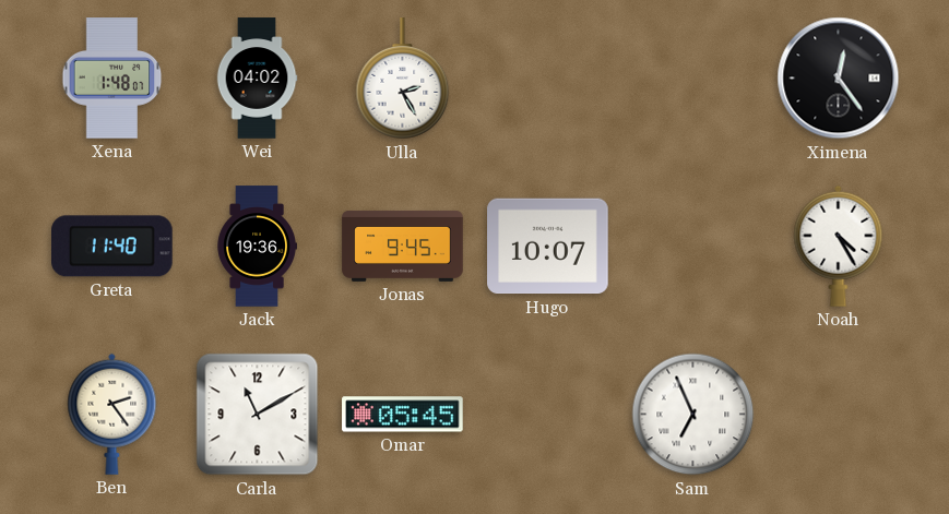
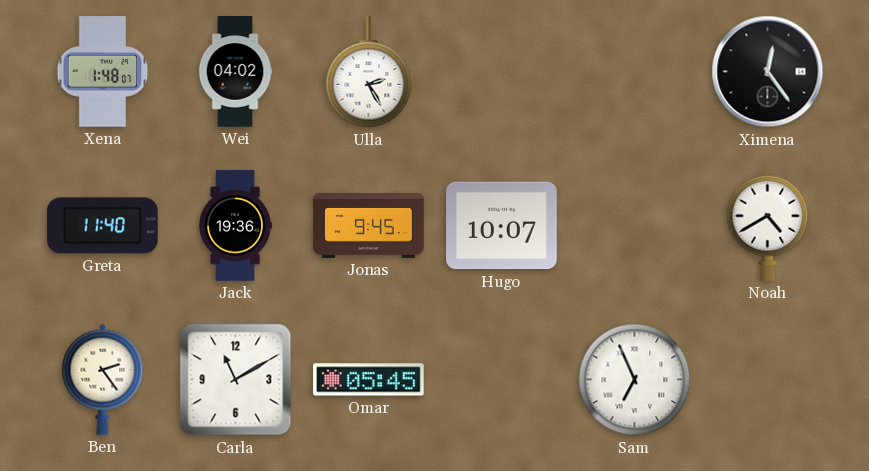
Noah: 4:25 -> 4:40
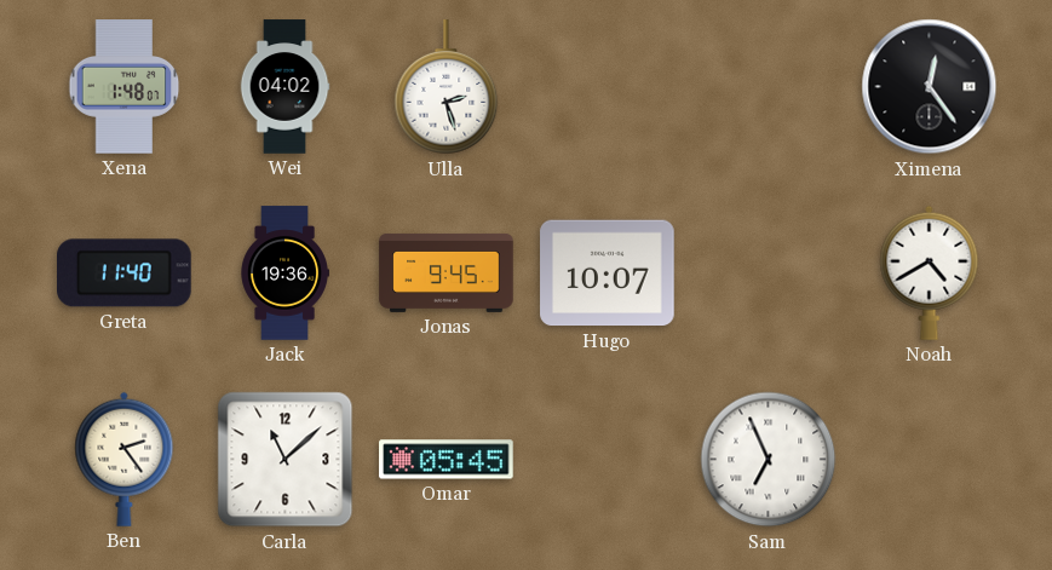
Ulla: 2:25 -> 2:27
Carla: 11:10 -> 11:08
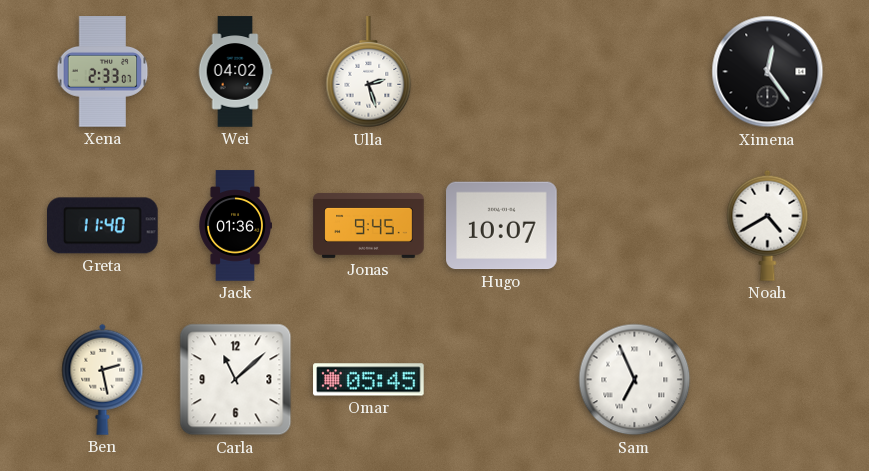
Xena: 1:48 -> 2:33
Jack: 19:36 -> 01:36
Ben: 2:24 -> 2:28
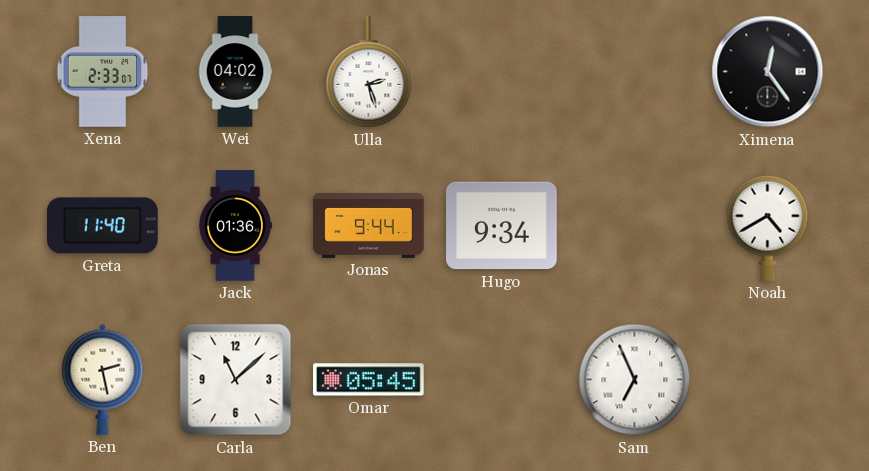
Jonas: 9:45 -> 9:44
Hugo: 10:07 -> 9:34
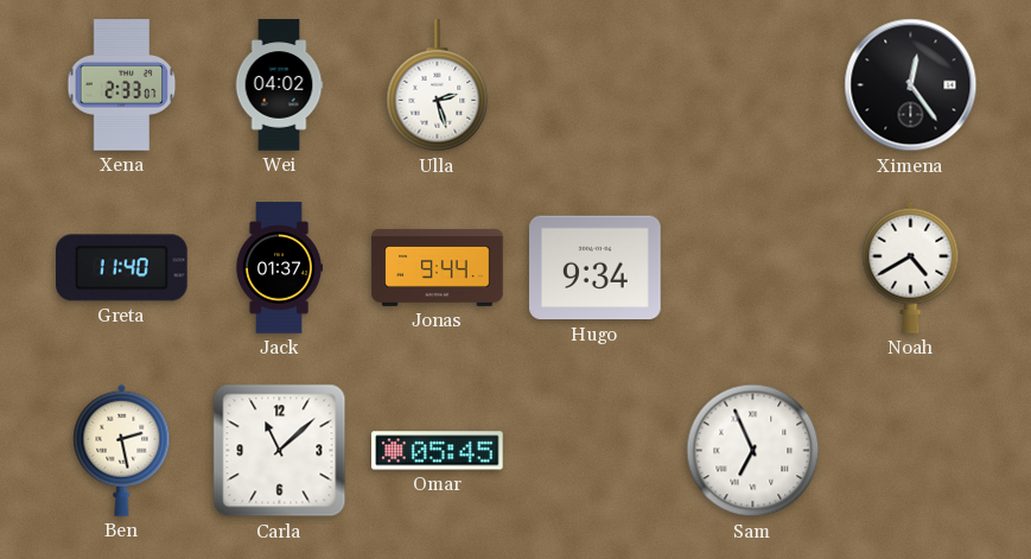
Jack: 01:36 -> 01:37
